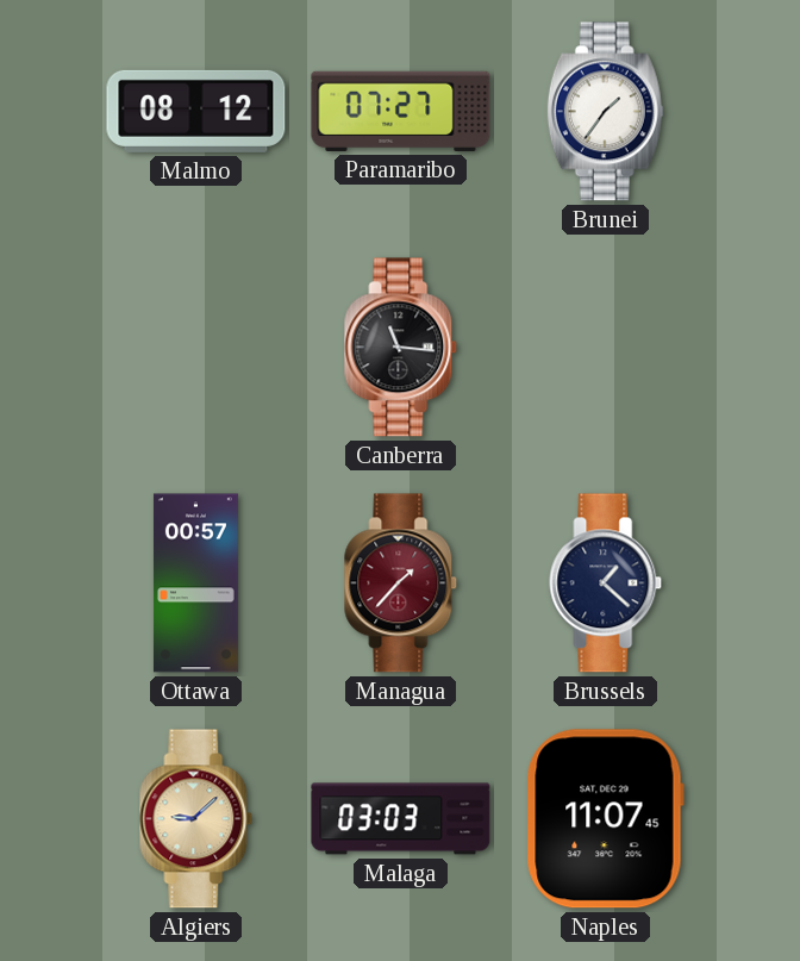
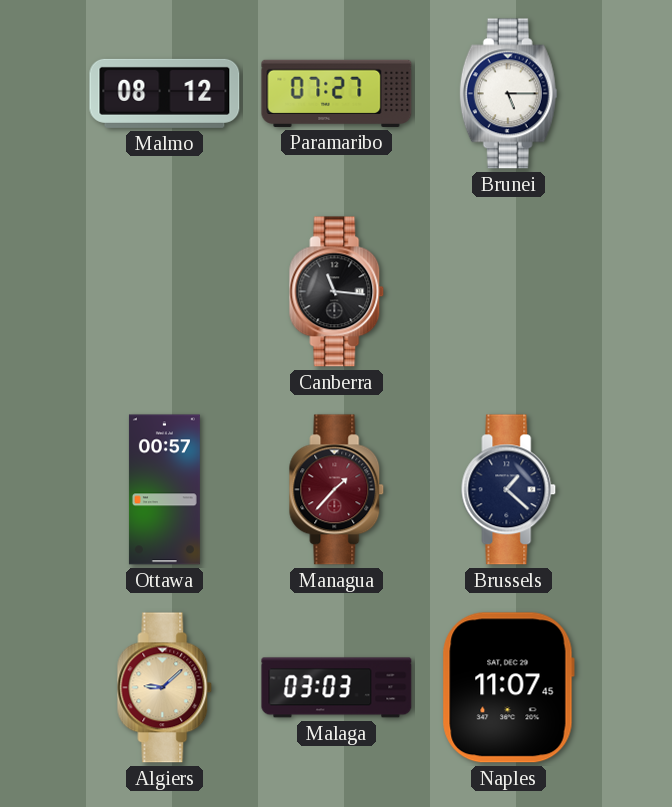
Brunei: 1:36 -> 5:15
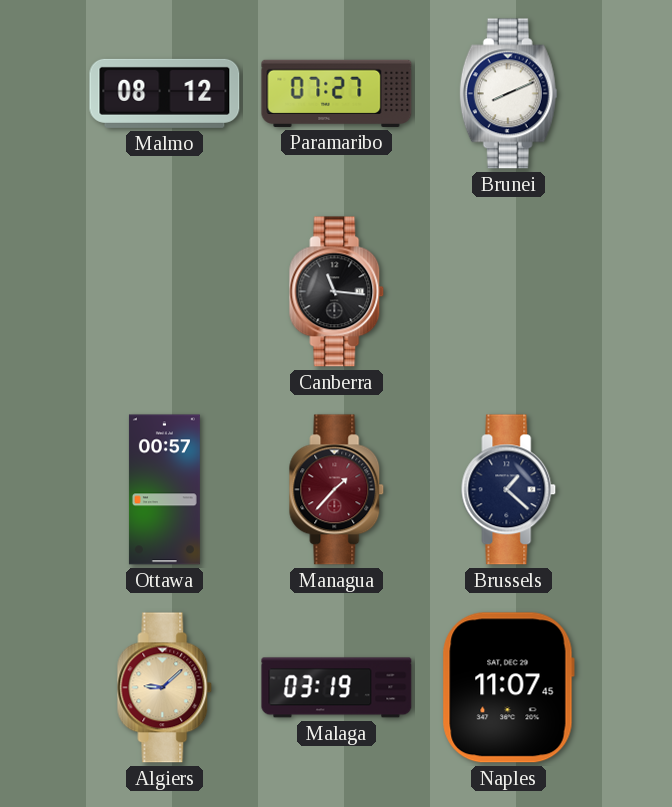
Brunei: 5:15 -> 8:11
Malaga: 03:03 -> 03:19
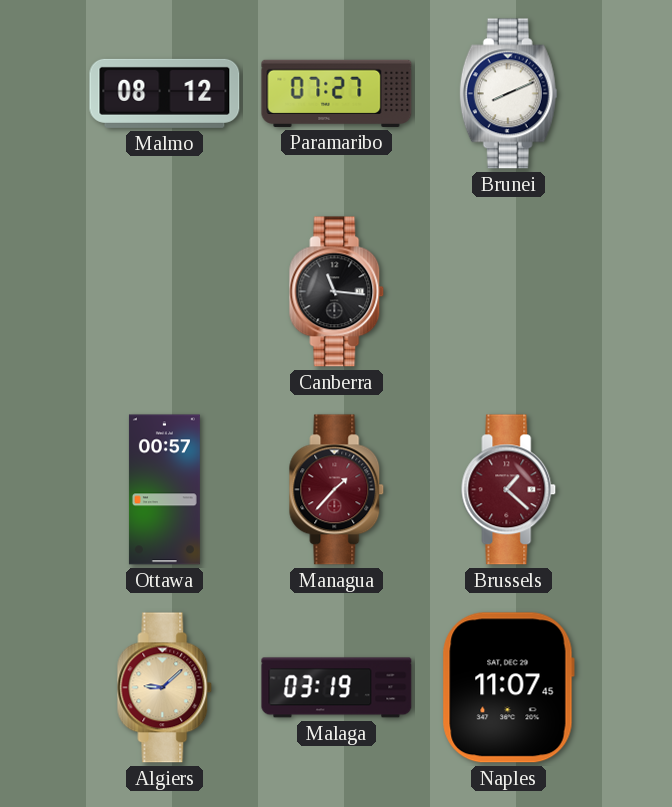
Brussels dial: navy -> burgundy
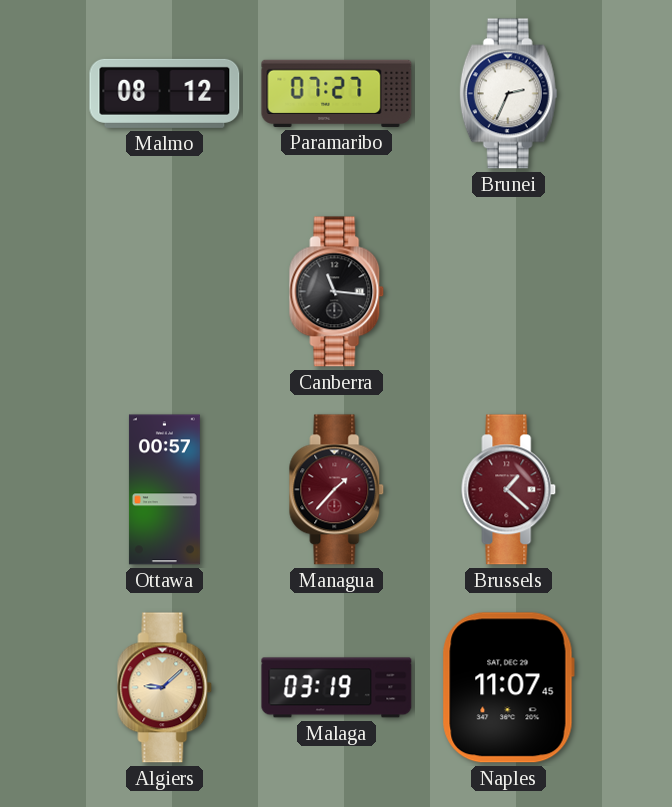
Brunei: 8:11 -> 2:34
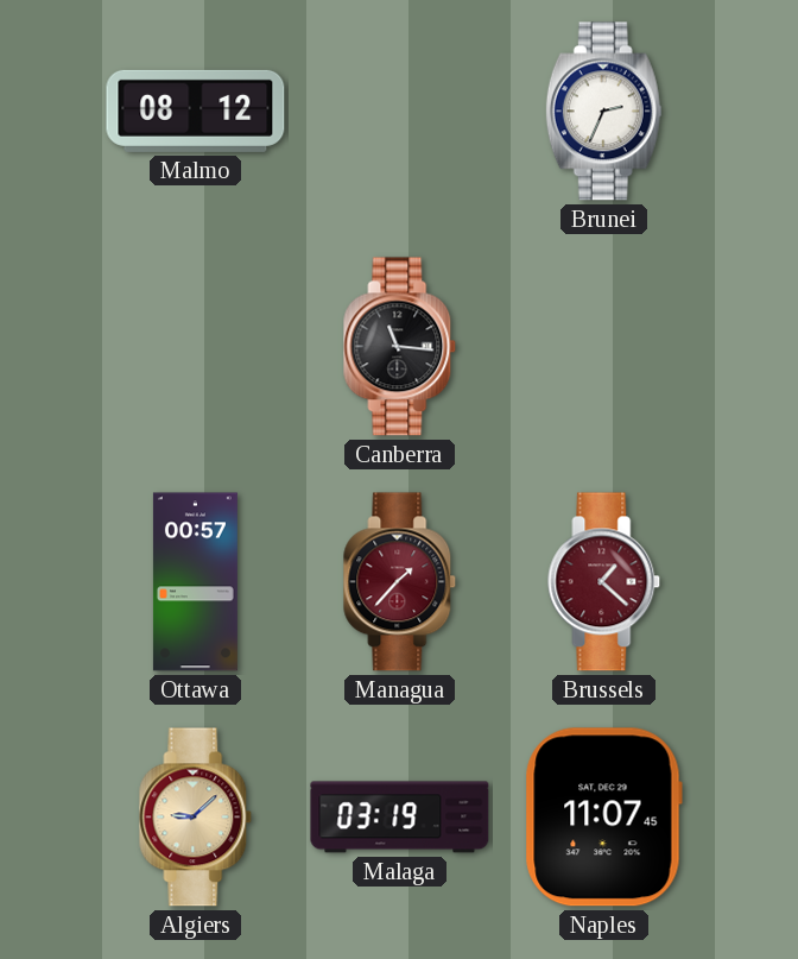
Paramaribo: 07:27 -> none
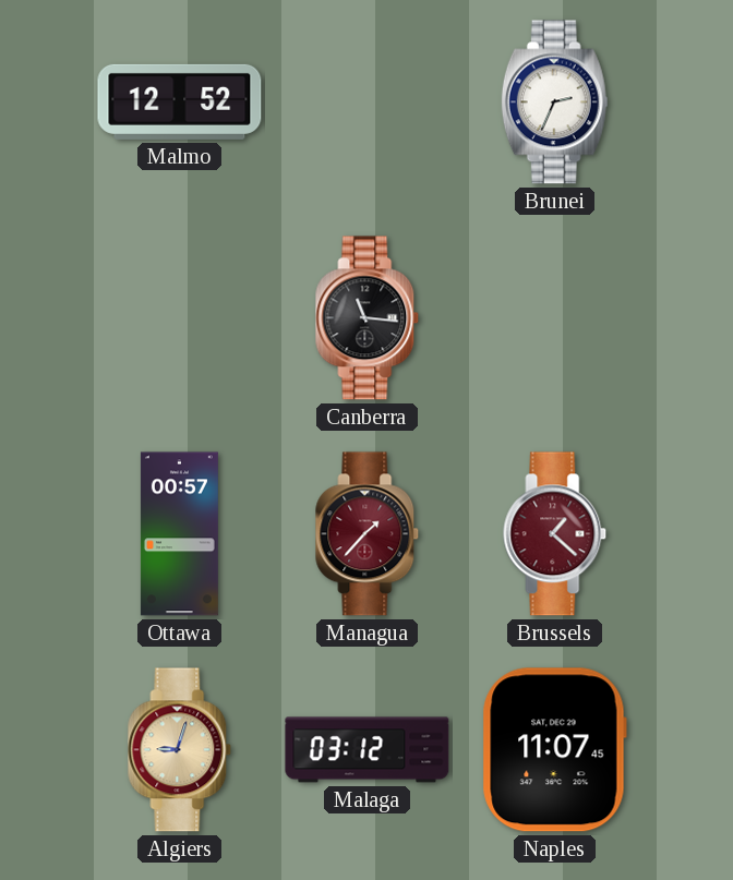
Malmo: 08:12 -> 12:52
Algiers: 9:08 -> 9:03
Malaga: 03:19 -> 03:12
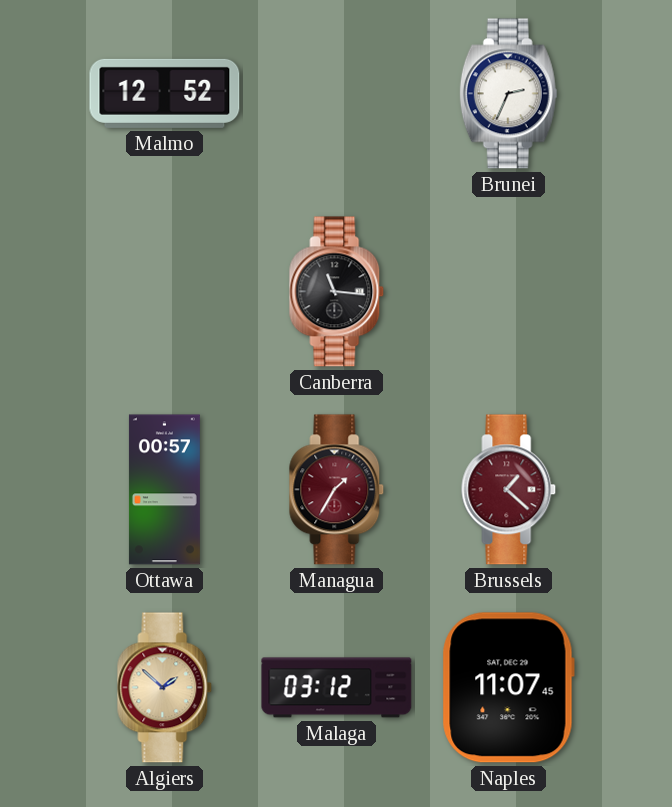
Managua: 1:37 -> 1:35
Algiers: 9:03 -> 1:52
